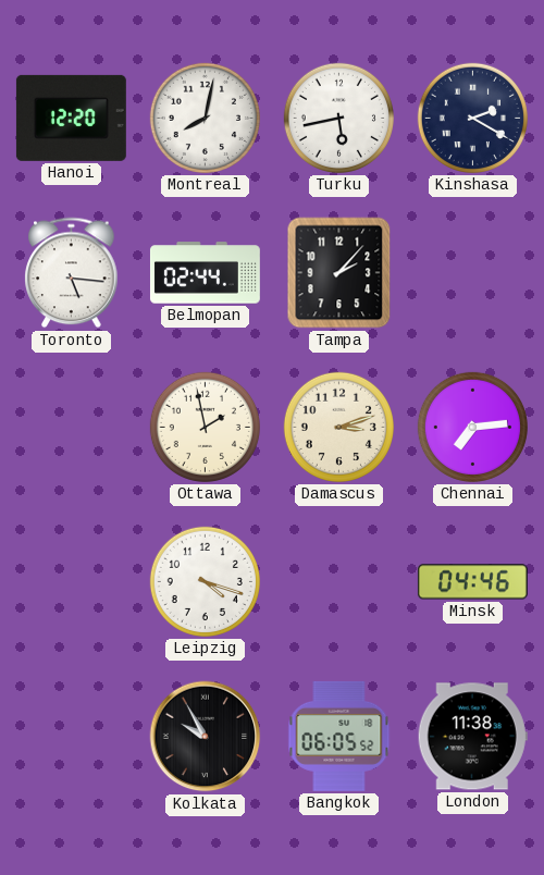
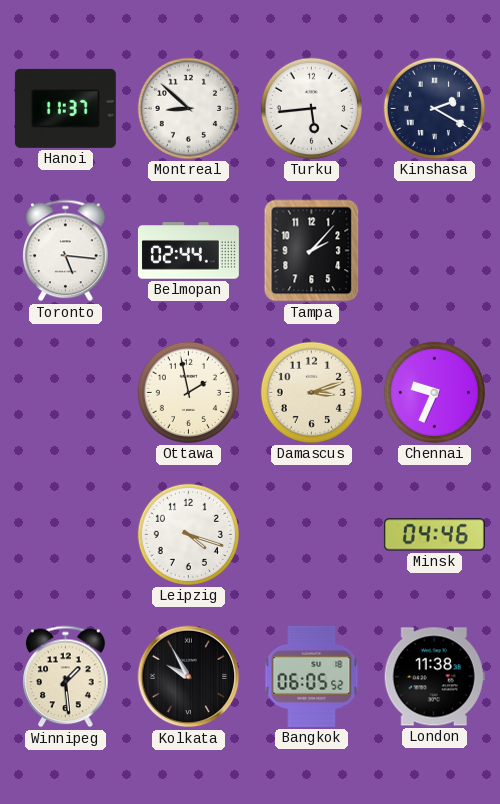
Hanoi: 12:20 -> 11:37
Montreal: 8:02 -> 8:52
Turku: 5:43 -> 5:44
Chennai: 7:14 -> 9:34
Winnipeg: none -> 1:29
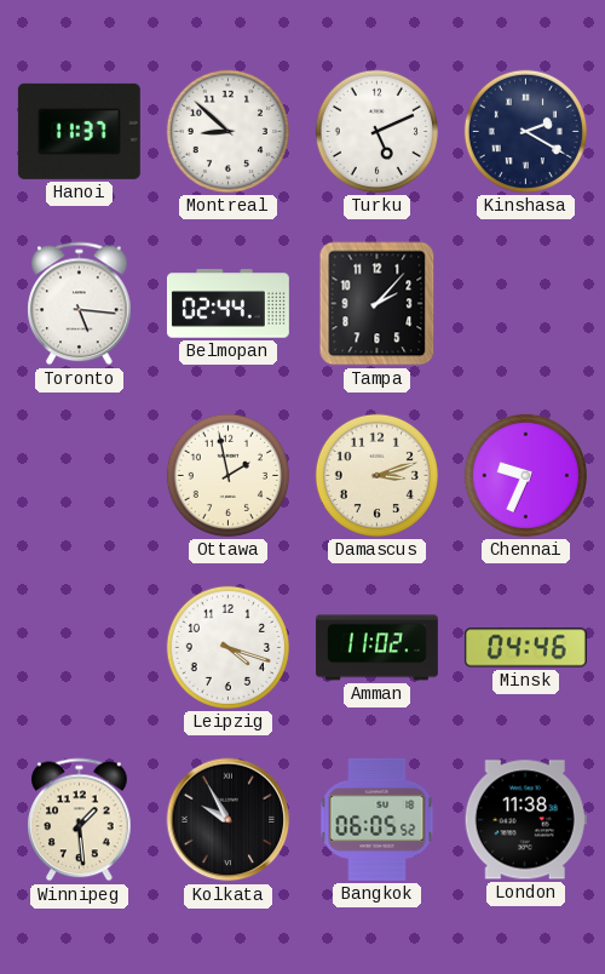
Turku: 5:44 -> 5:11
Amman: none -> 11:02
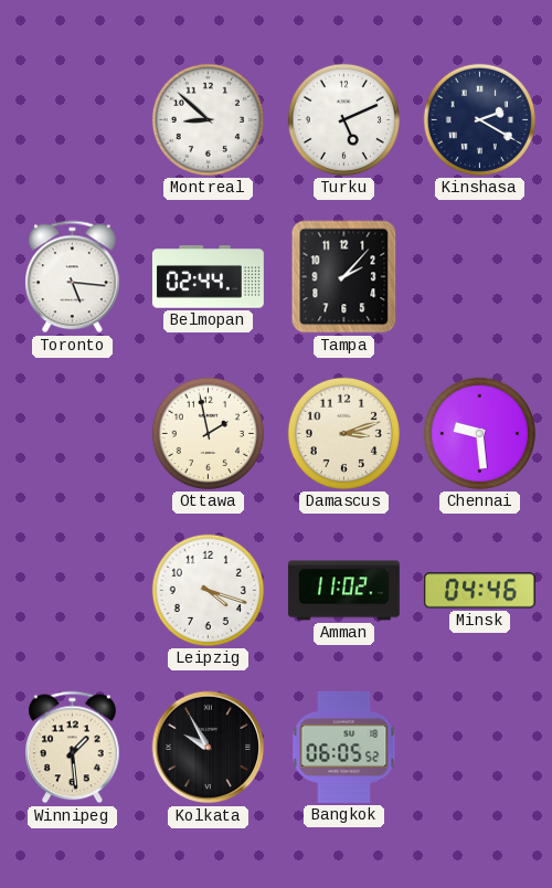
Hanoi: 11:37 -> none
Chennai: 9:34 -> 9:29
London: 11:38 -> none
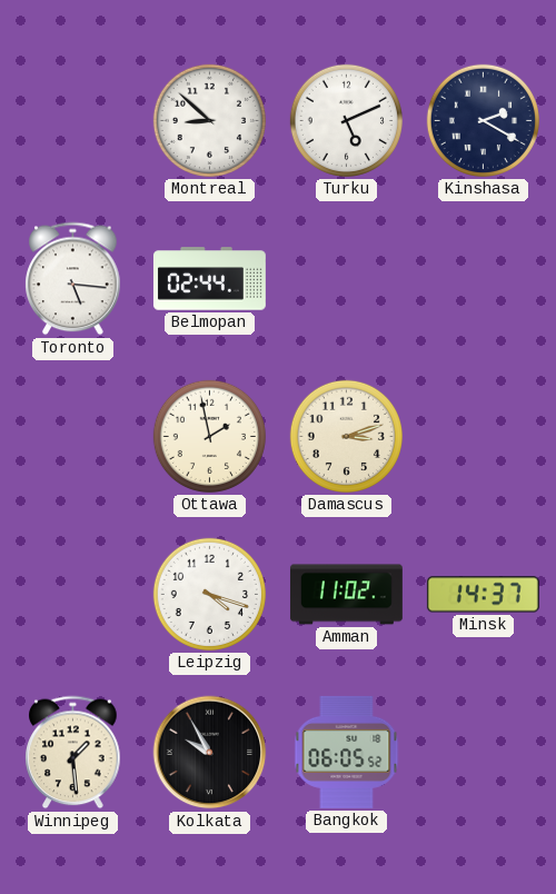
Tampa: 2:07 -> none
Chennai: 9:29 -> none
Minsk: 04:46 -> 14:37
